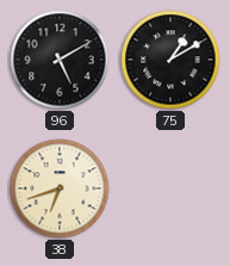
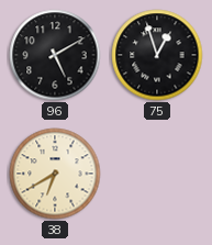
75: 1:10 -> 12:57
38: 6:42 -> 6:40
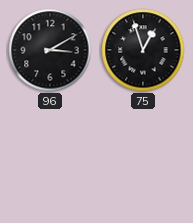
96: 5:10 -> 3:10
38: 6:40 -> none
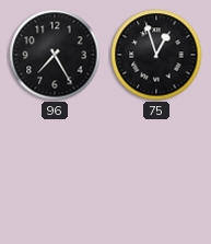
96: 3:10 -> 7:25
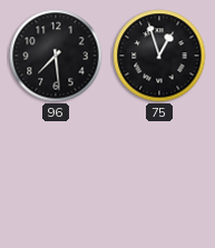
96: 7:25 -> 7:29
